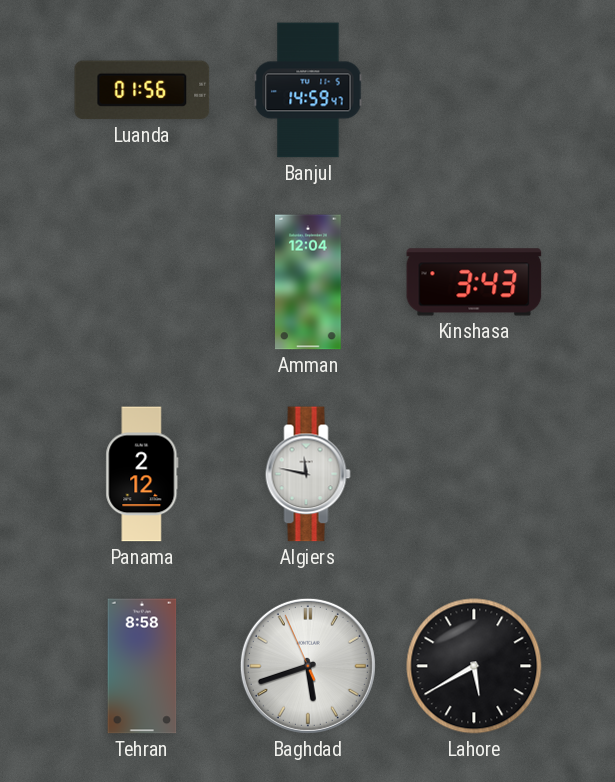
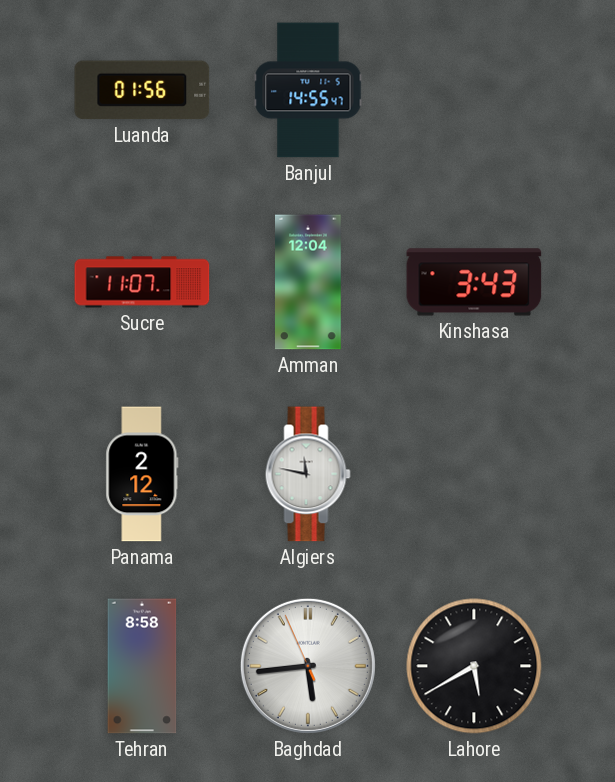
Banjul: 14:59 -> 14:55
Sucre: none -> 11:07
Baghdad: 5:41 -> 5:43
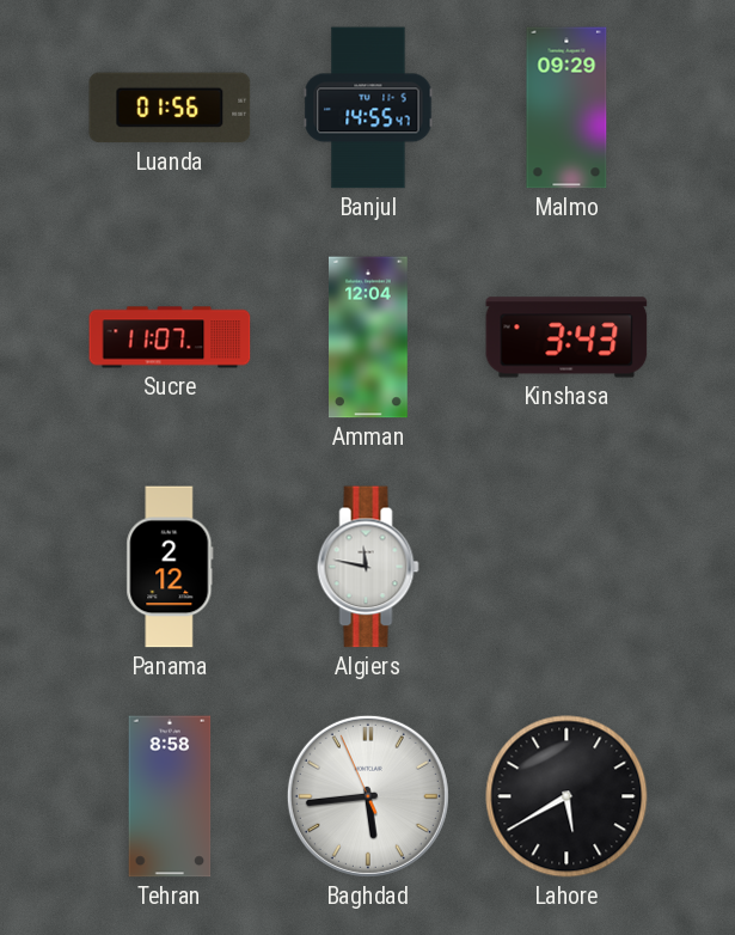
Malmo: none -> 09:29
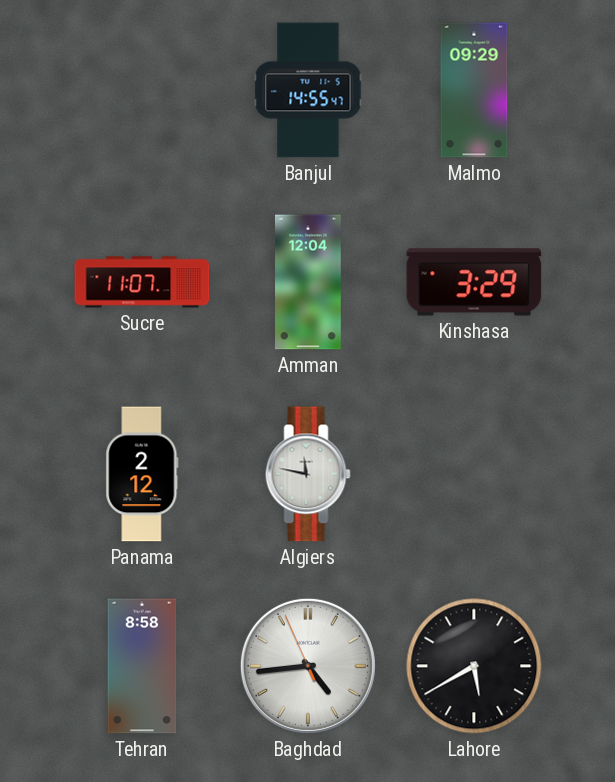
Luanda: 01:56 -> none
Kinshasa: 3:43 -> 3:29
Baghdad: 5:43 -> 4:43
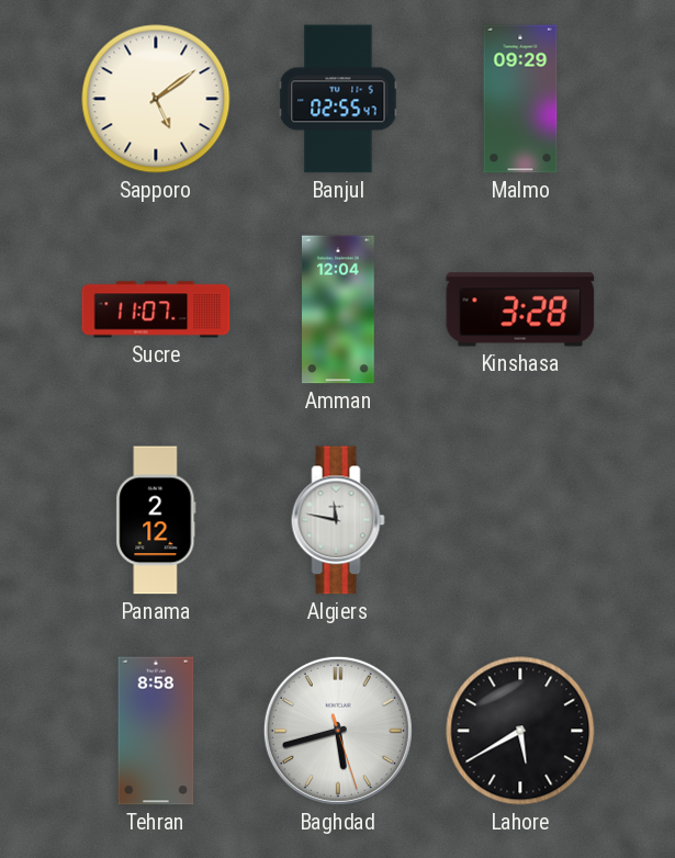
Sapporo: none -> 5:09
Banjul: 14:55 -> 02:55
Kinshasa: 3:29 -> 3:28
Baghdad: 4:43 -> 5:42
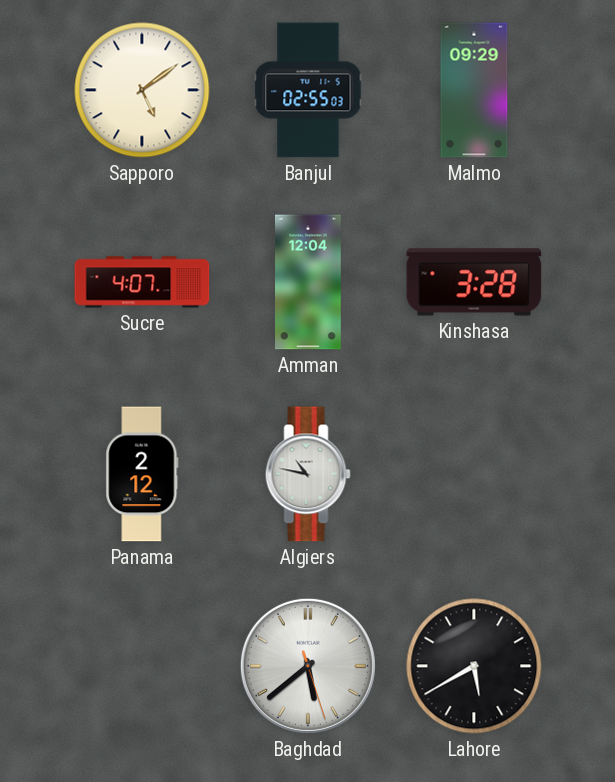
Banjul: 02:55:47 -> 02:55:03
Sucre: 11:07 -> 4:07
Algiers: 11:47 -> 10:47
Tehran: 8:58 -> none
Baghdad: 5:42 -> 5:38
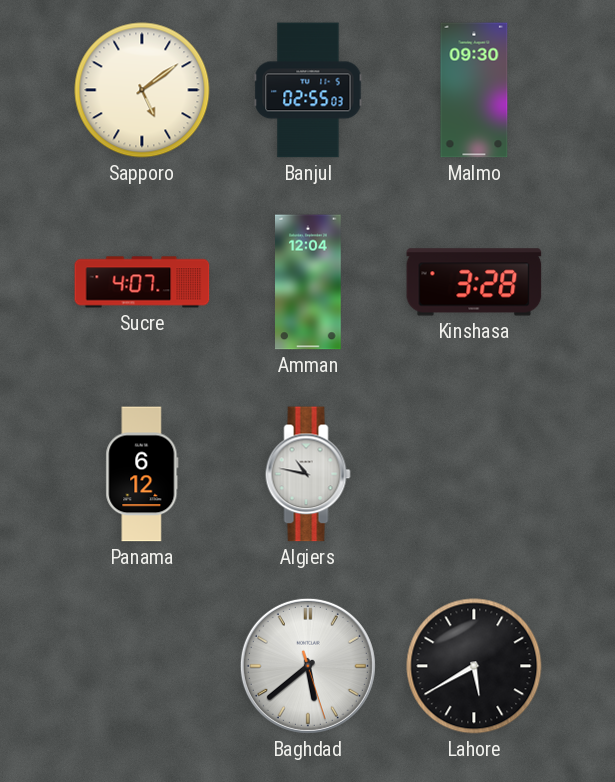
Malmo: 09:29 -> 09:30
Panama: 2:12 -> 6:12
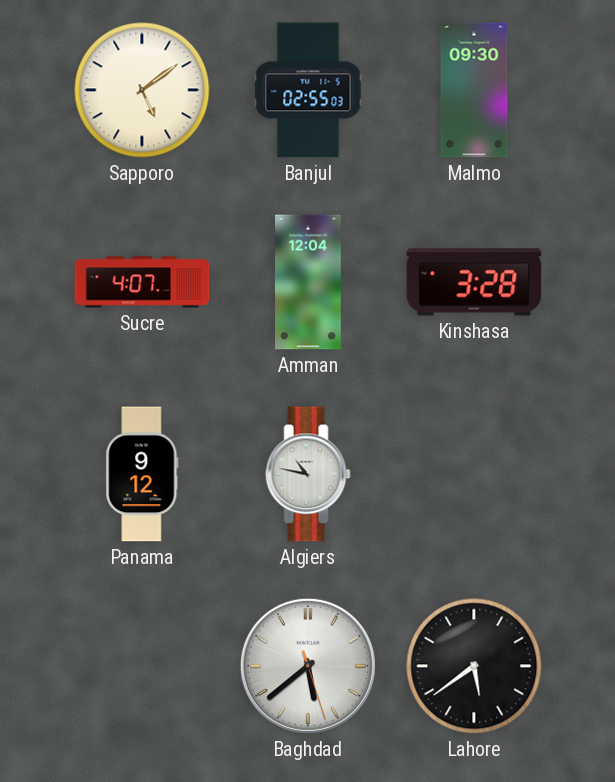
Panama: 6:12 -> 9:12
Lahore: 5:40 -> 5:39
